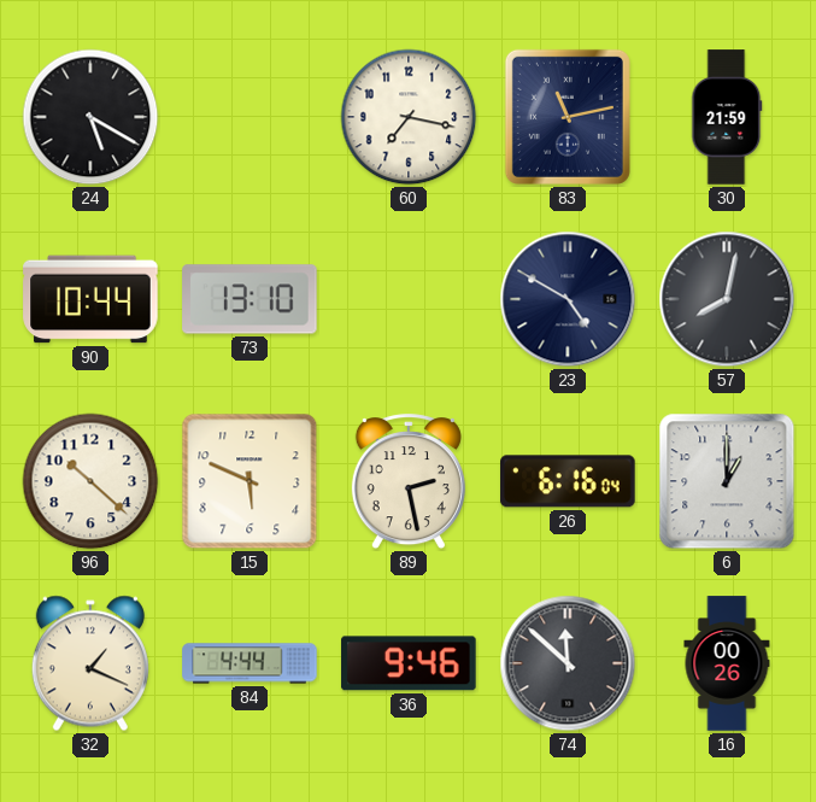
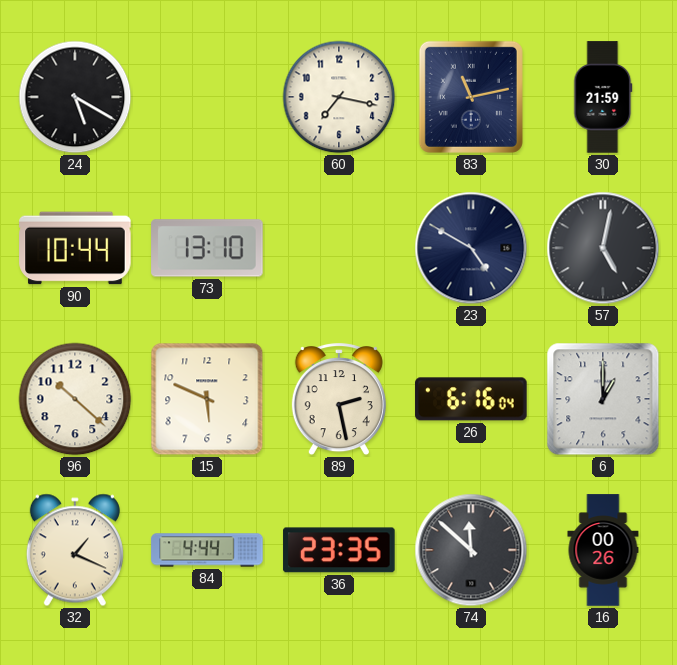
57: 8:02 -> 5:02
36: 9:46 -> 23:35
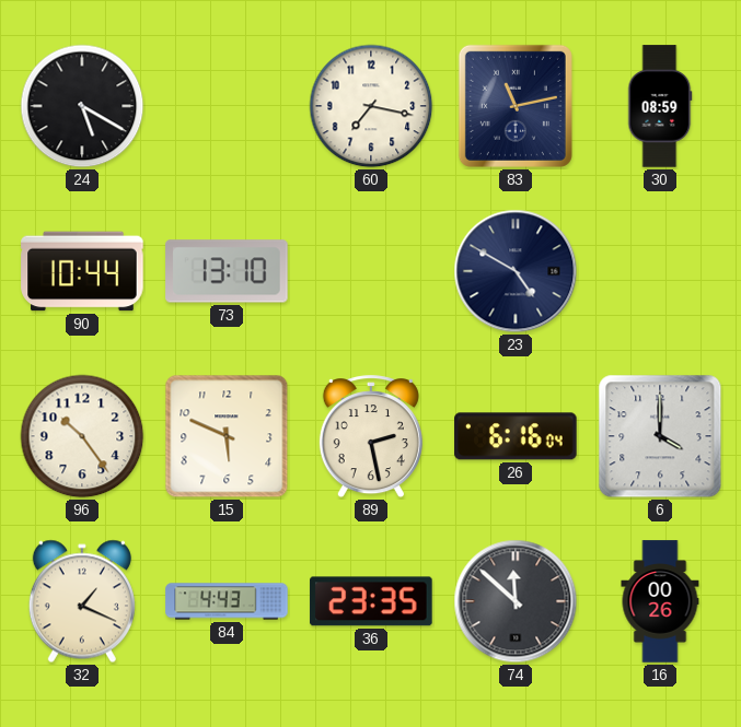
30: 21:59 -> 08:59
57: 5:02 -> none
96: 10:22 -> 10:24
6: 1:00 -> 4:00
84: 4:44 -> 4:43
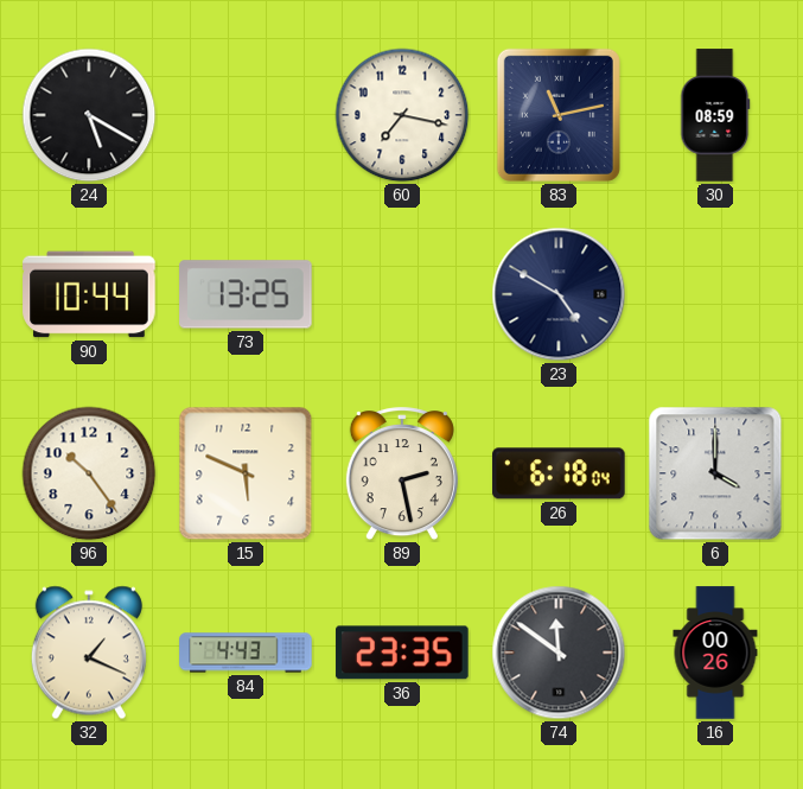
73: 13:10 -> 13:25
26: 6:16 -> 6:18
74: 11:52 -> 11:51
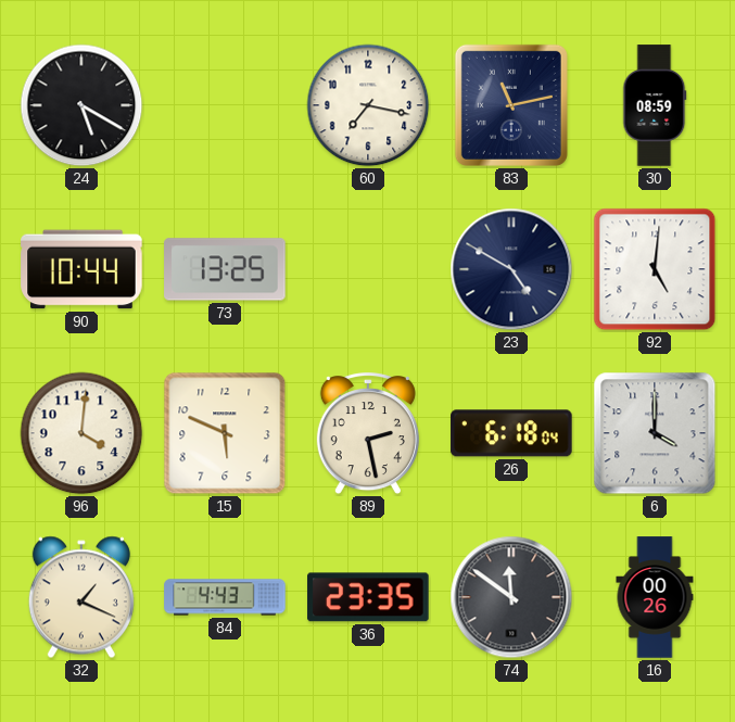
92: none -> 5:01
96: 10:24 -> 4:01
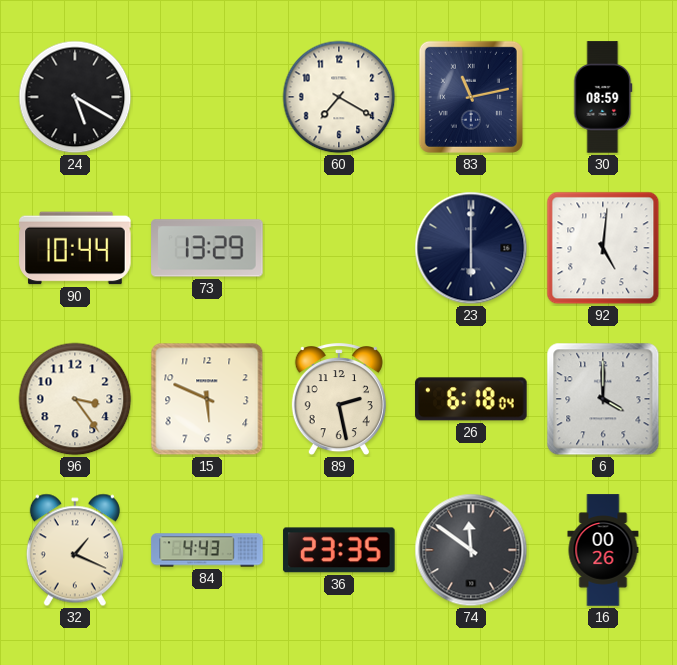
60: 7:17 -> 7:20
73: 13:25 -> 13:29
23: 4:50 -> 6:00
96: 4:01 -> 3:24
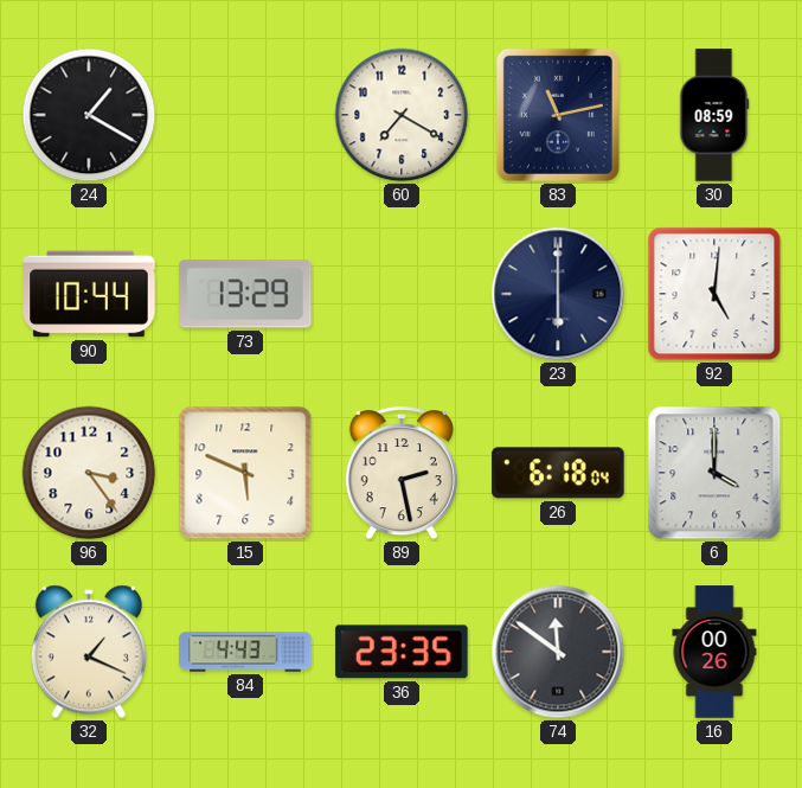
24: 5:20 -> 1:20
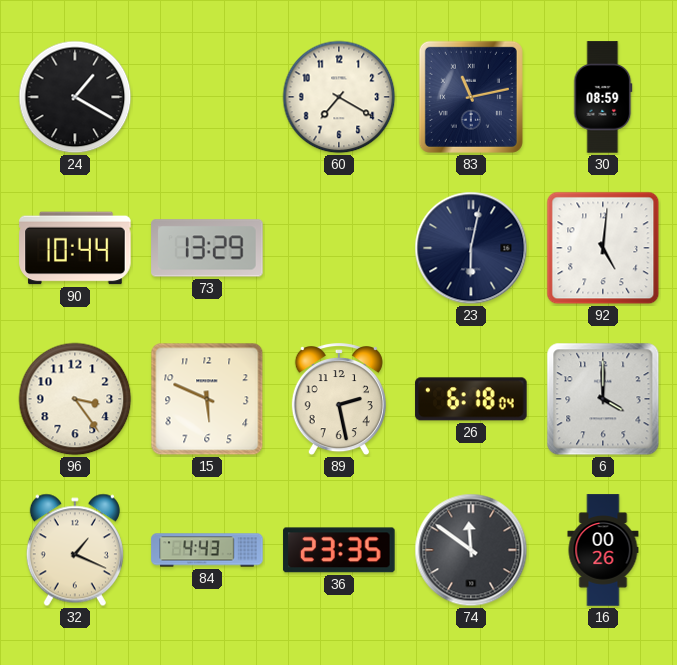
23: 6:00 -> 6:02
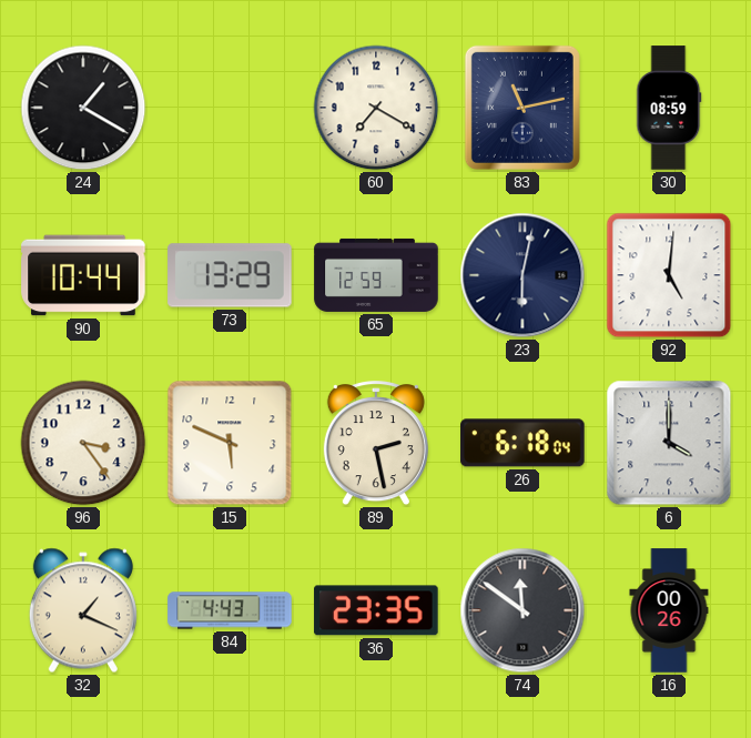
65: none -> 12:59
